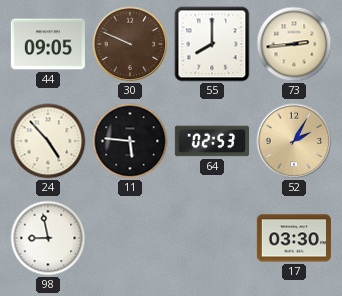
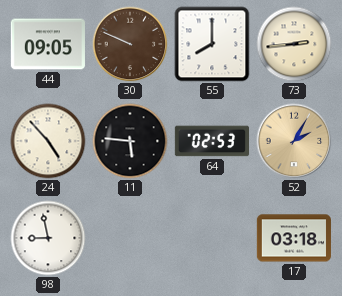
17: 03:30 -> 03:18
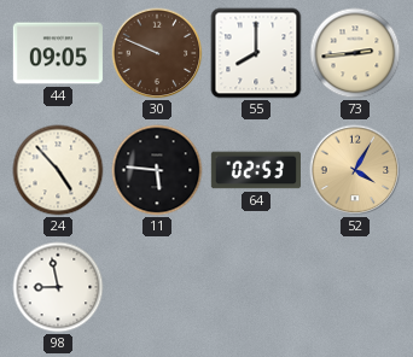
52: 2:05 -> 4:05
17: 03:18 -> none
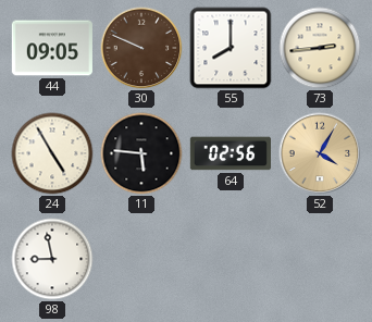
24: 4:53 -> 4:55
64: 02:53 -> 02:56
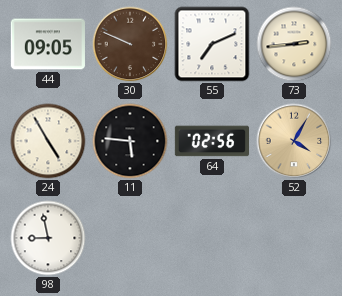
55: 8:00 -> 7:11
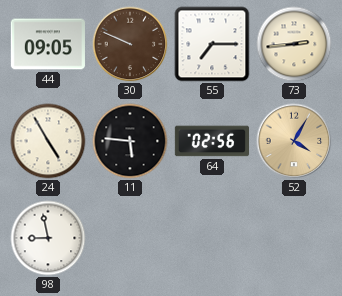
55: 7:11 -> 7:15
